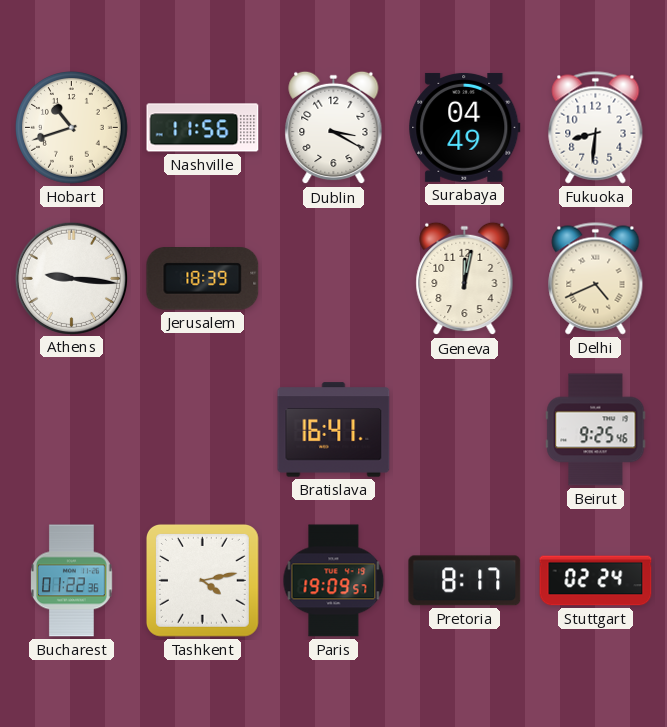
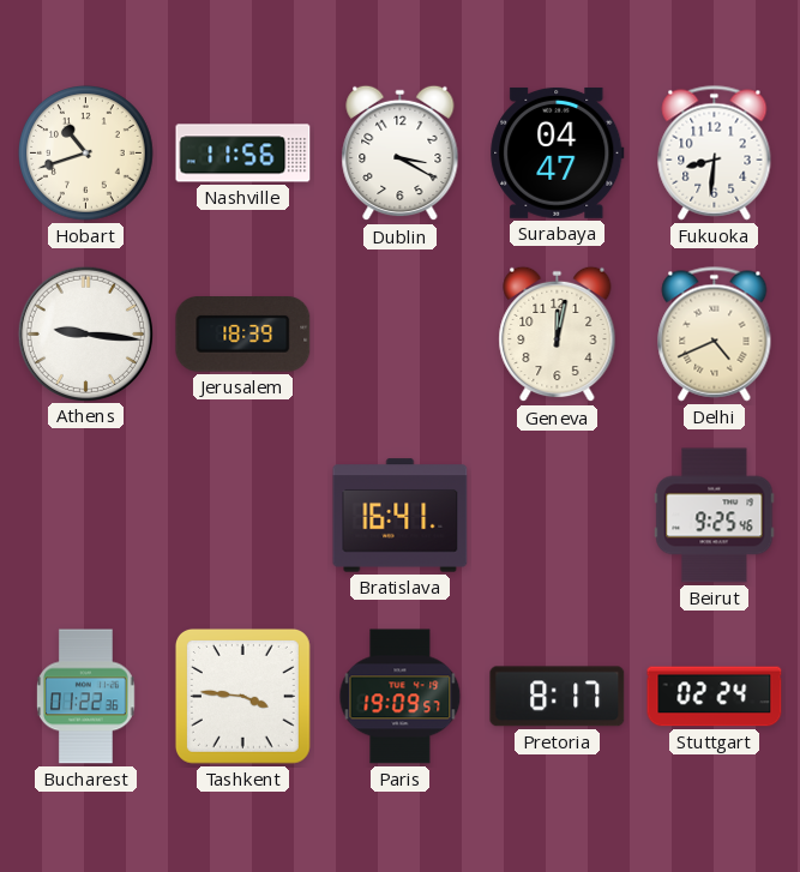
Surabaya: 04:49 -> 04:47
Tashkent: 4:13 -> 3:46
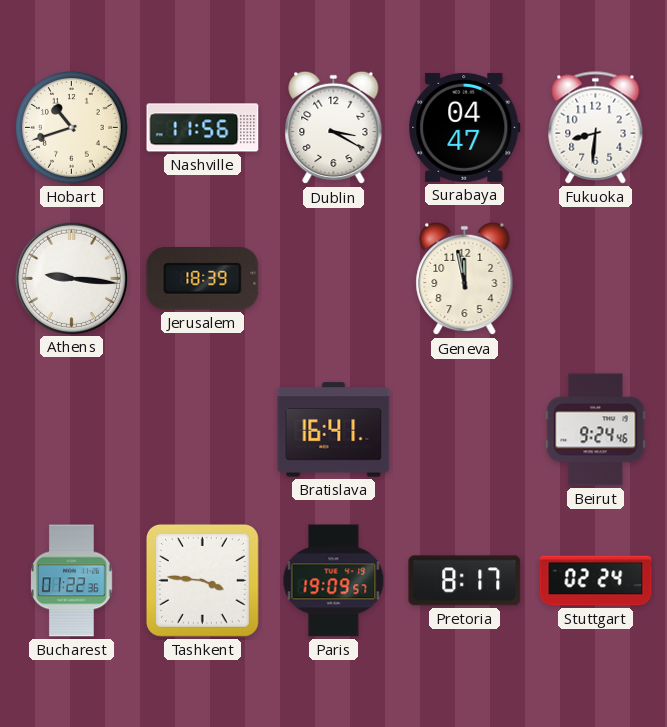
Geneva: 12:02 -> 11:58
Delhi: 4:41 -> none
Beirut: 9:25 -> 9:24
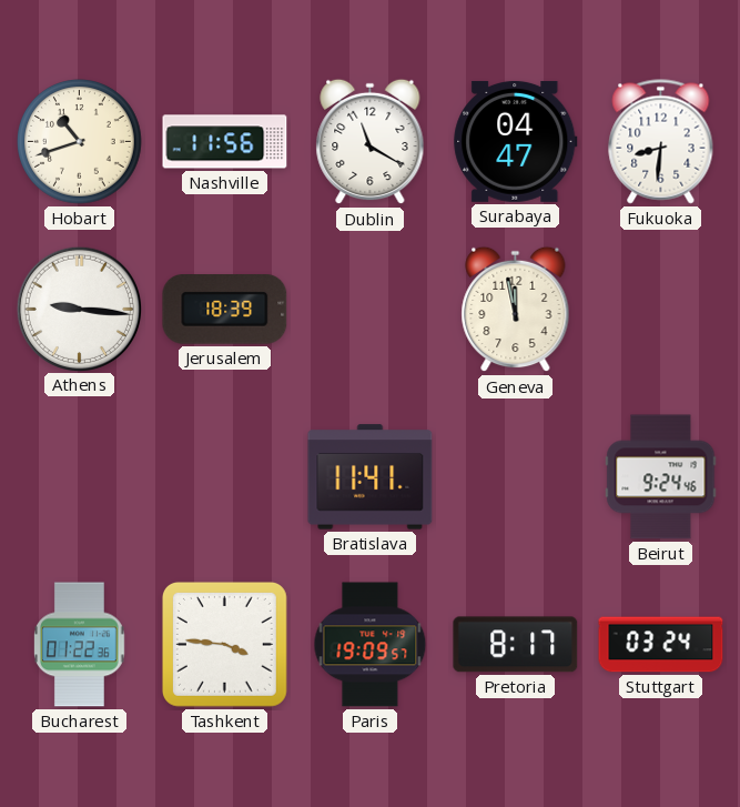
Dublin: 3:20 -> 11:20
Bratislava: 16:41 -> 11:41
Stuttgart: 02:24 -> 03:24
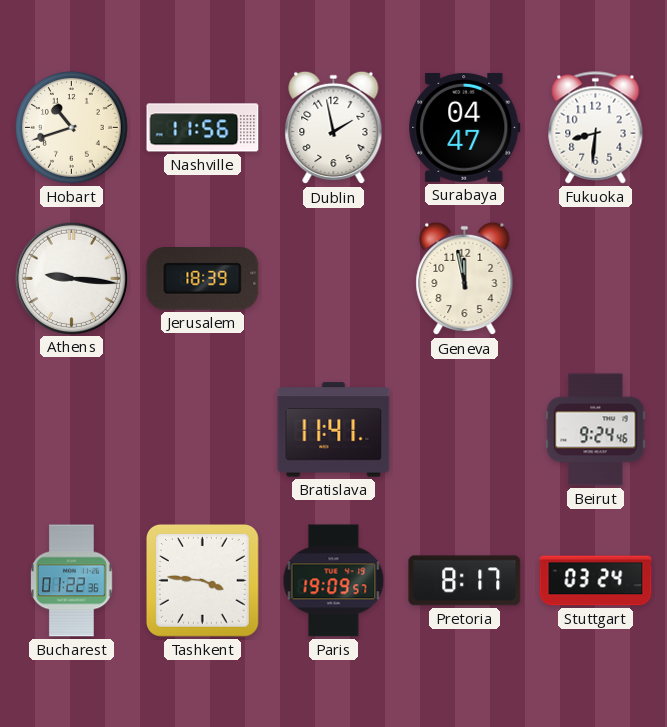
Dublin: 11:20 -> 1:58
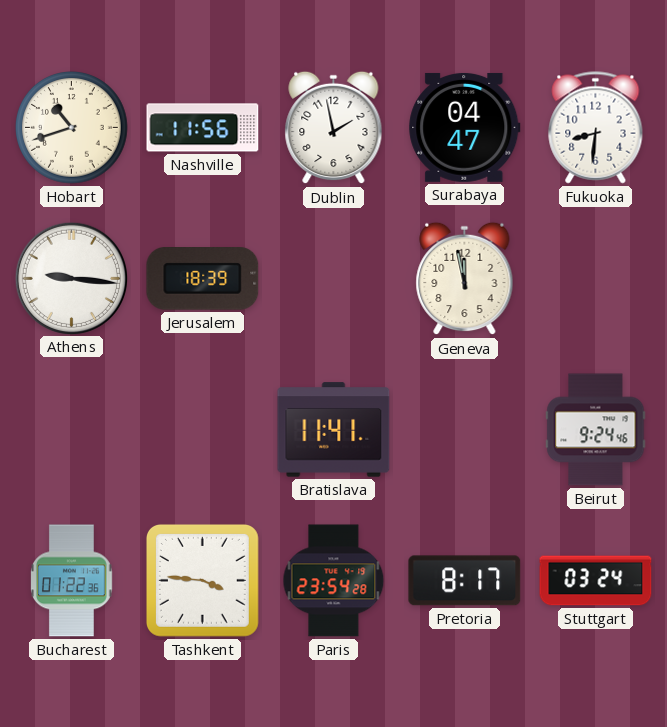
Paris: 19:09 -> 23:54
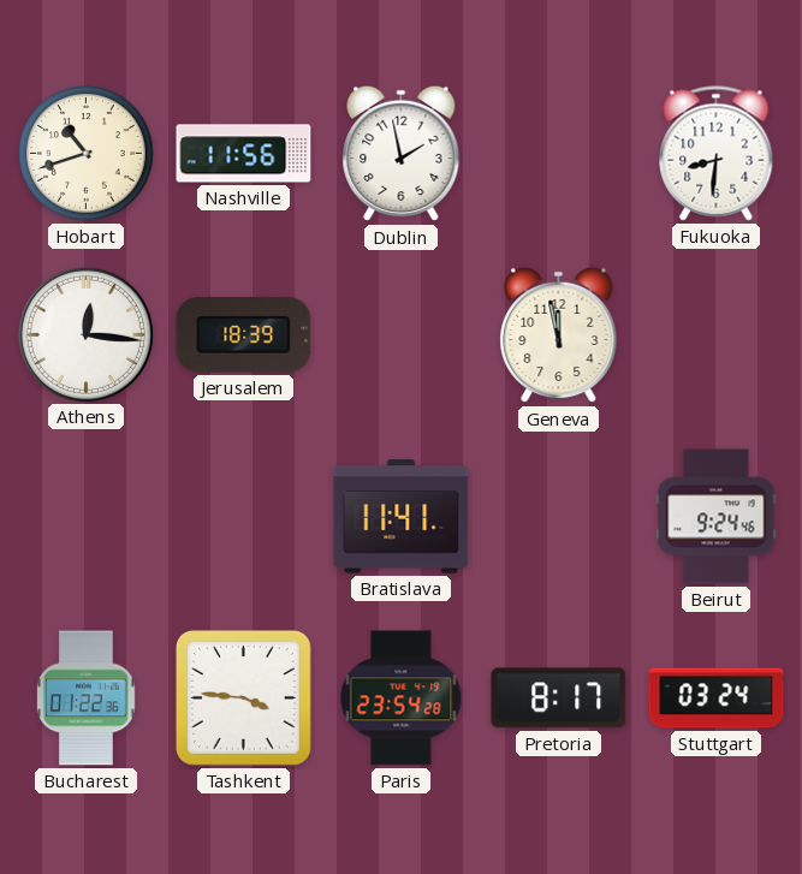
Surabaya: 04:47 -> none
Athens: 9:16 -> 12:16
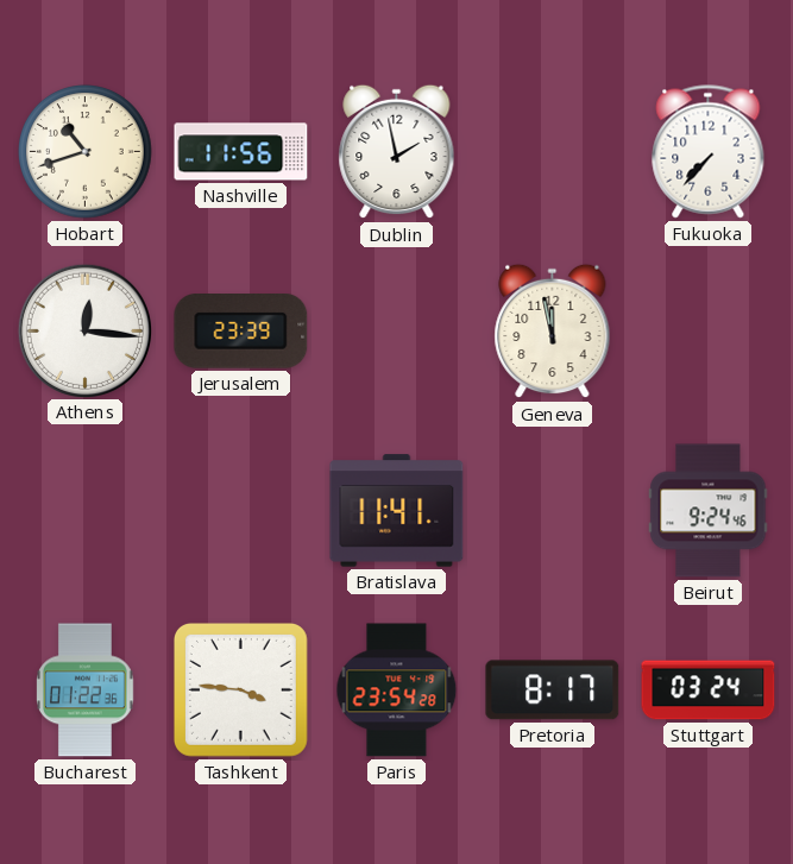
Fukuoka: 8:31 -> 7:37
Jerusalem: 18:39 -> 23:39
